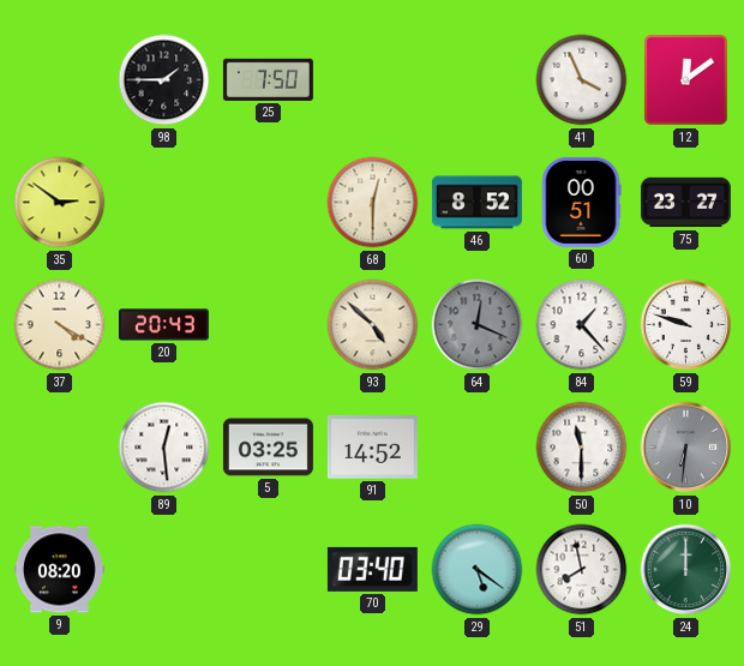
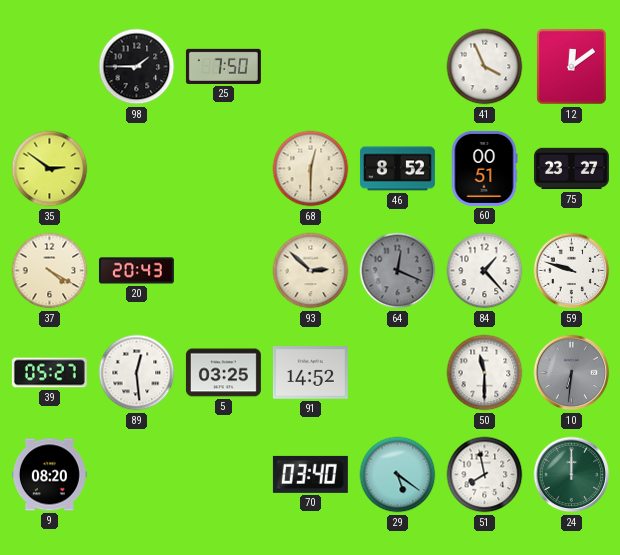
93: 4:52 -> 2:52
39: none -> 05:27
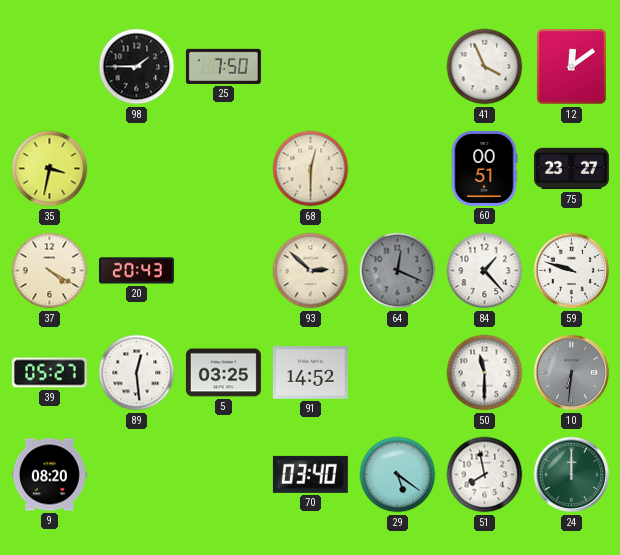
35: 2:51 -> 3:32
46: 8:52 -> none
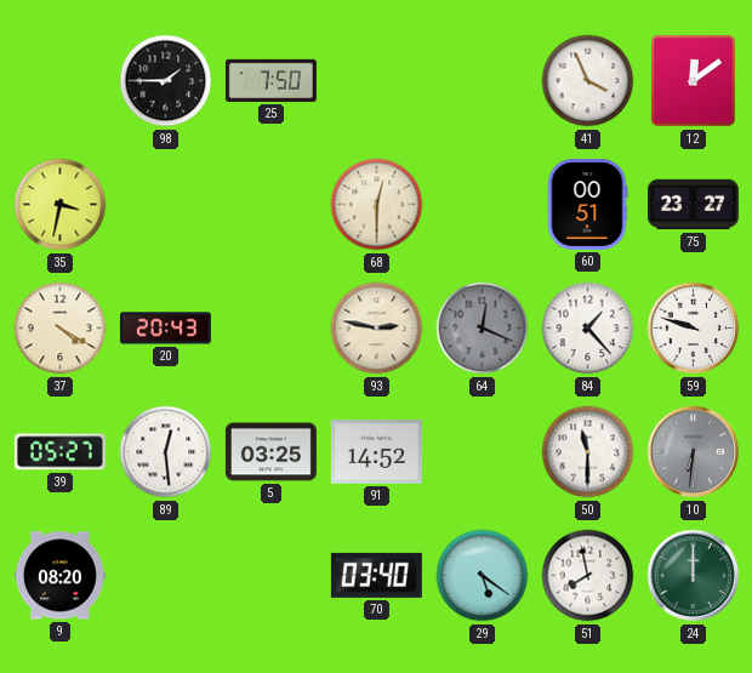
93: 2:52 -> 2:47
